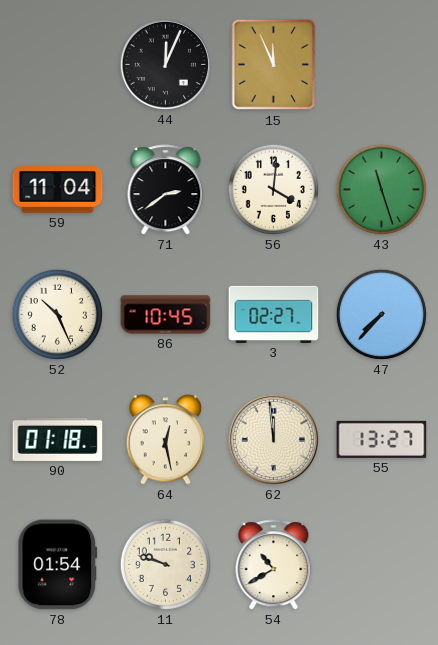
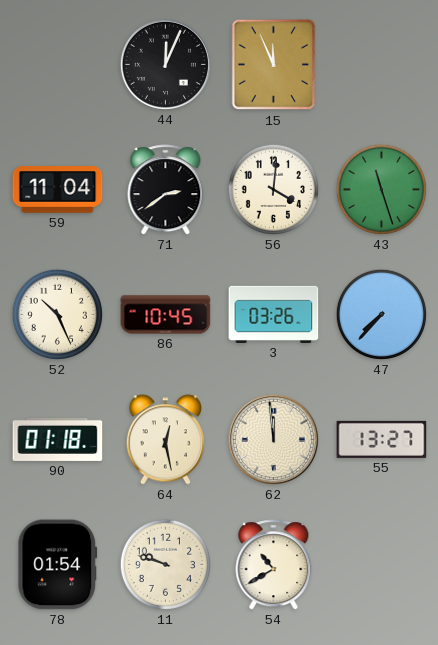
3: 02:27 -> 03:26
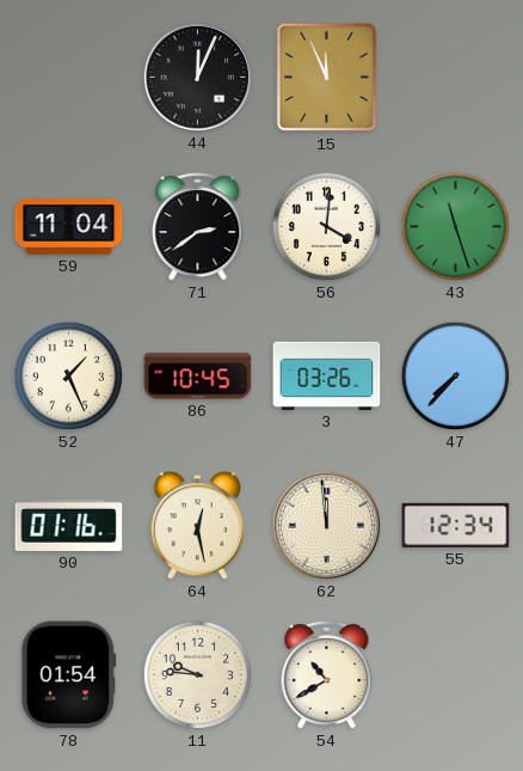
52: 10:26 -> 1:26
90: 01:18 -> 01:16
55: 13:27 -> 12:34
11: 9:48 -> 9:46
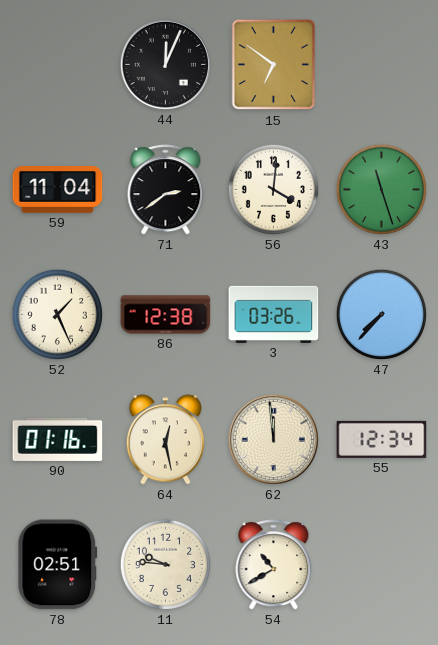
15: 11:56 -> 6:51
86: 10:45 -> 12:38
78: 01:54 -> 02:51
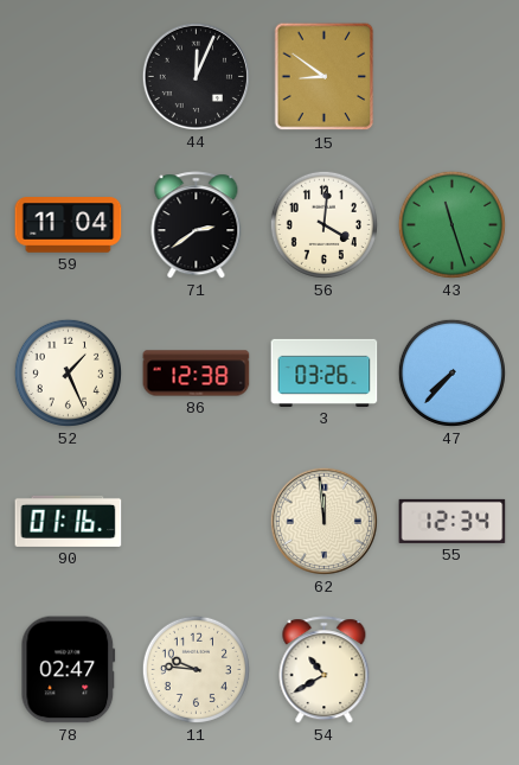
15: 6:51 -> 8:51
64: 12:28 -> none
78: 02:51 -> 02:47
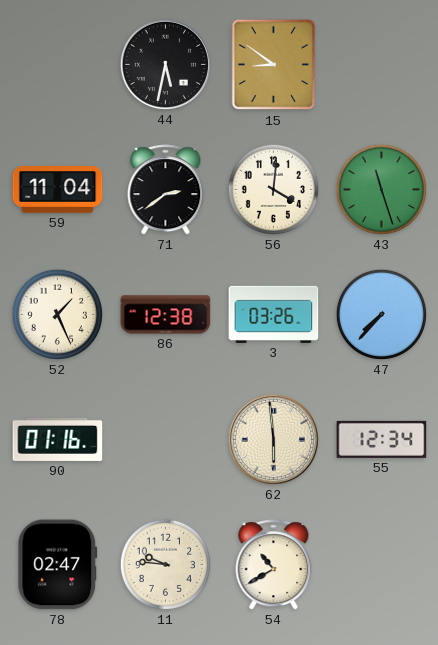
44: 12:04 -> 5:32
62: 11:59 -> 5:59
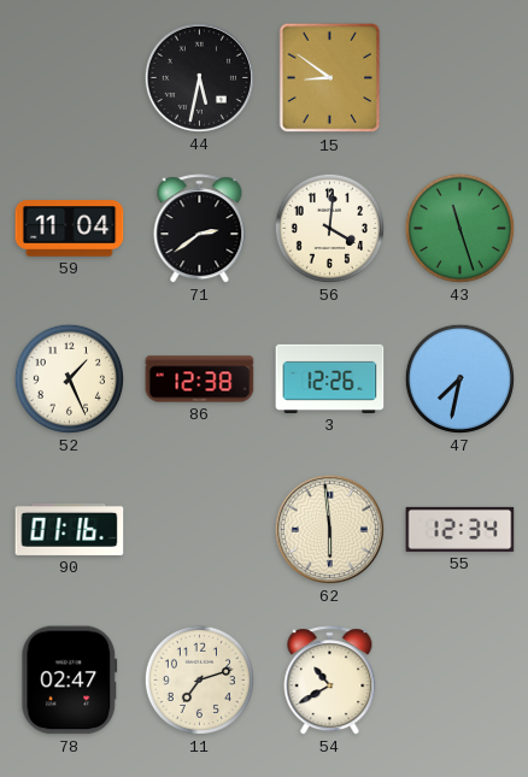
3: 03:26 -> 12:26
47: 7:37 -> 7:32
11: 9:46 -> 7:12
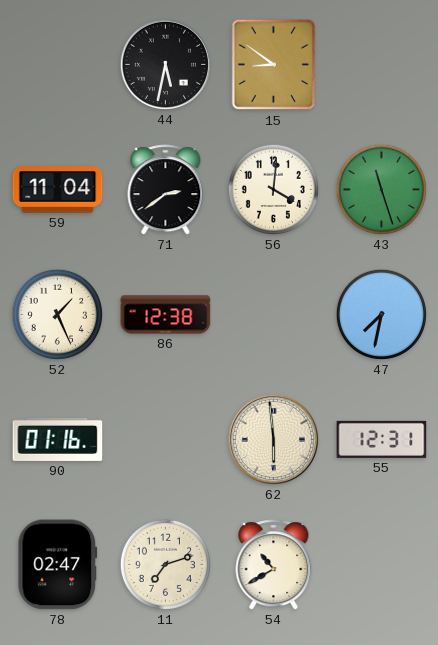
3: 12:26 -> none
55: 12:34 -> 12:31
